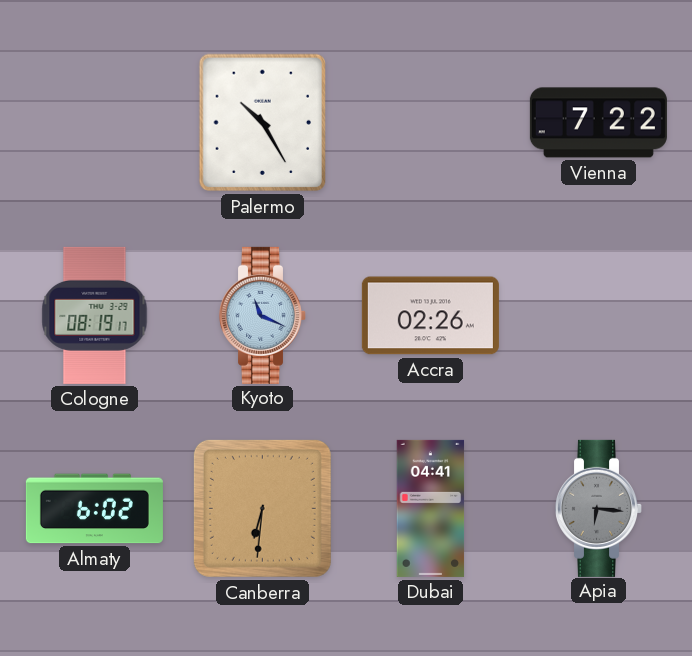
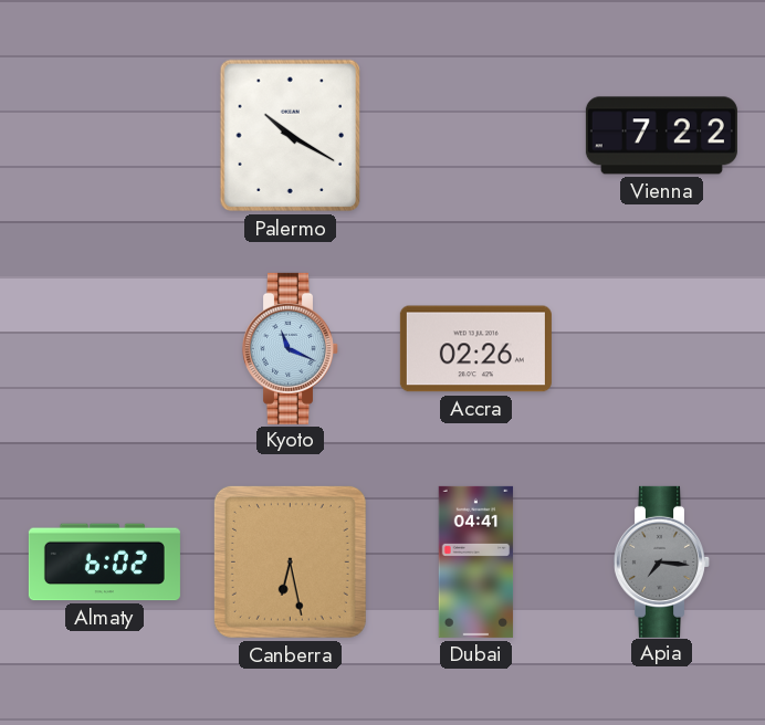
Palermo: 10:25 -> 10:20
Cologne: 08:19 -> none
Canberra: 6:31 -> 6:28
Apia: 6:16 -> 7:16
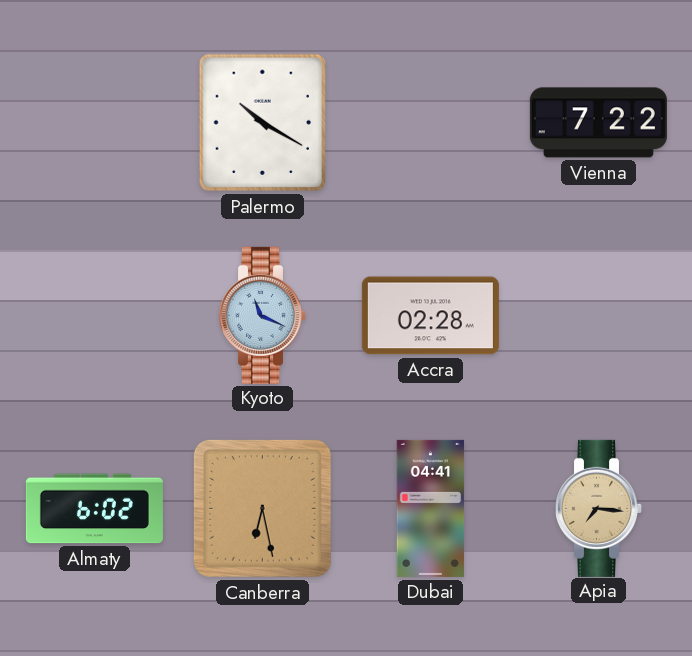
Accra: 02:26 -> 02:28
Apia dial: grey -> champagne
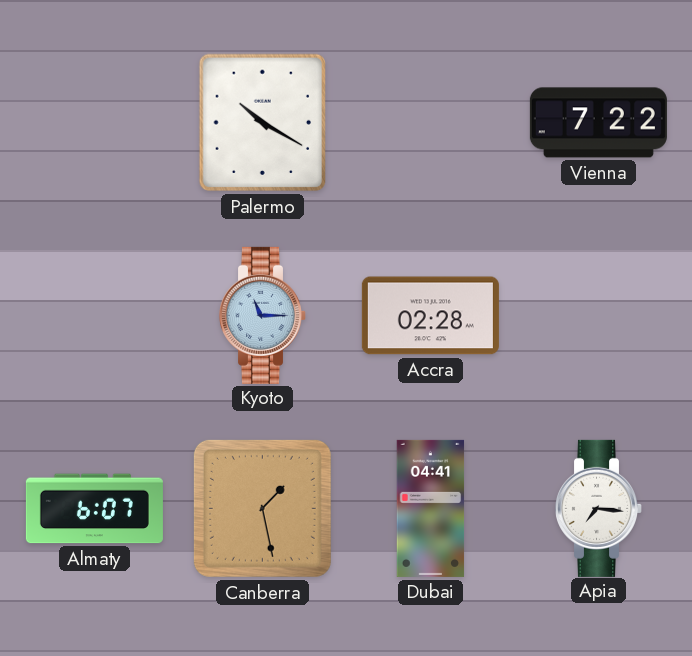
Kyoto: 11:19 -> 11:15
Almaty: 6:02 -> 6:07
Canberra: 6:28 -> 1:28
Apia dial: champagne -> white
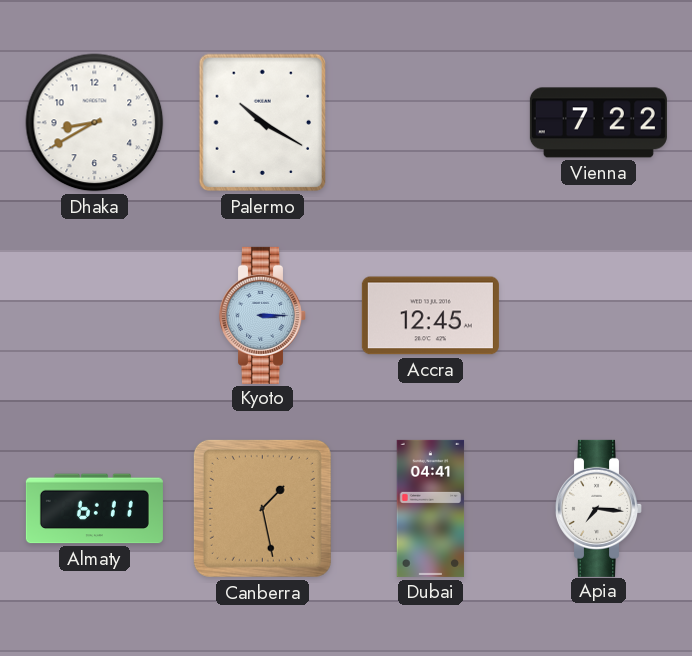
Dhaka: none -> 8:40
Kyoto: 11:15 -> 3:15
Accra: 02:28 -> 12:45
Almaty: 6:07 -> 6:11
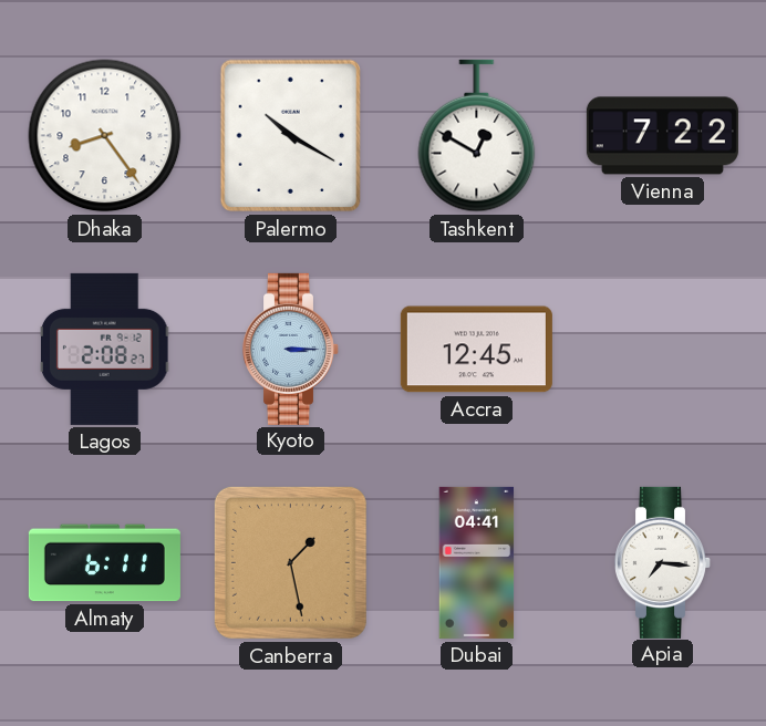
Dhaka: 8:40 -> 8:24
Tashkent: none -> 12:50
Lagos: none -> 2:08
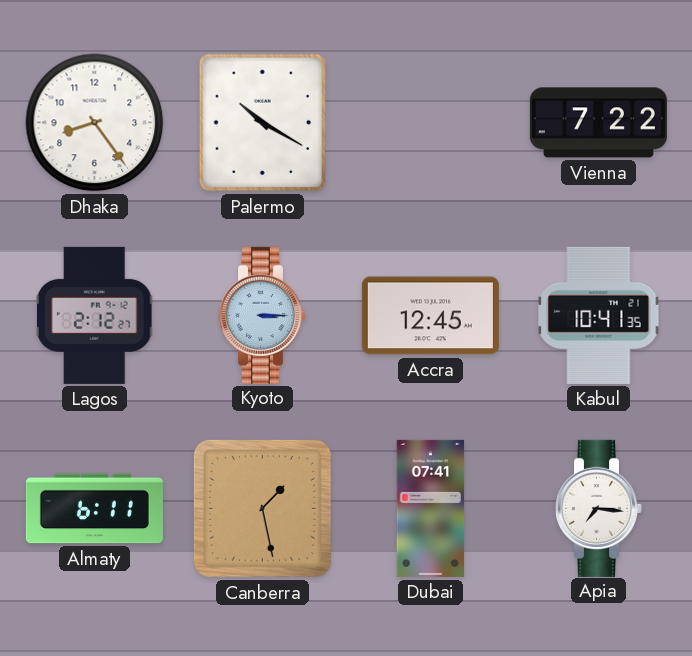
Tashkent: 12:50 -> none
Lagos: 2:08 -> 2:12
Kabul: none -> 10:41
Dubai: 04:41 -> 07:41
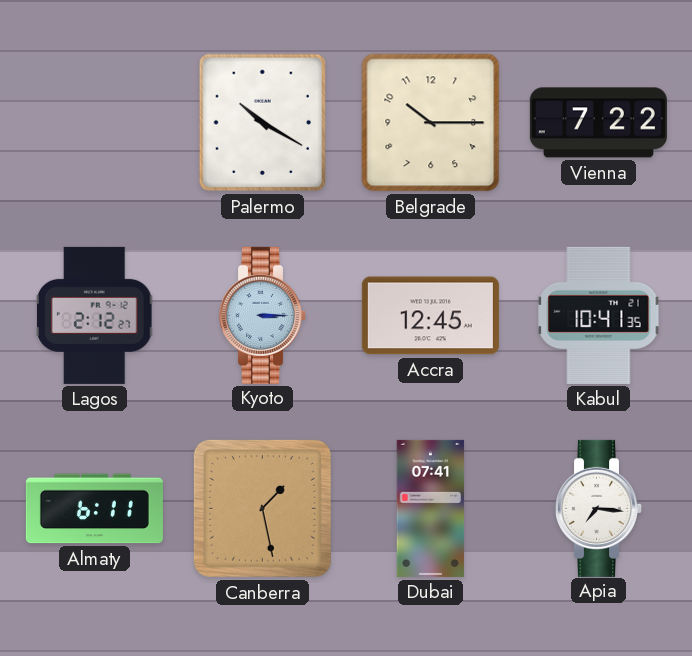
Dhaka: 8:24 -> none
Belgrade: none -> 10:15
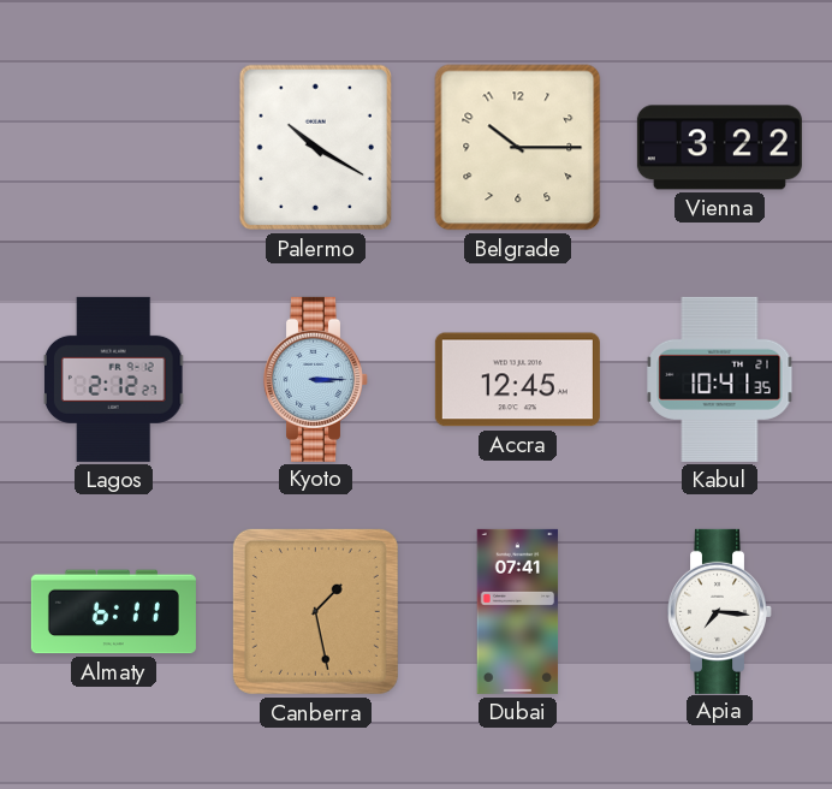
Vienna: 7:22 -> 3:22
